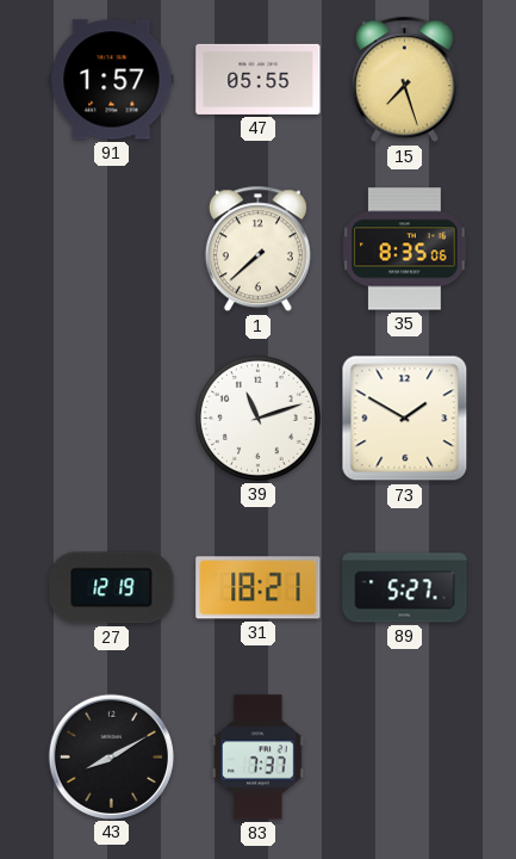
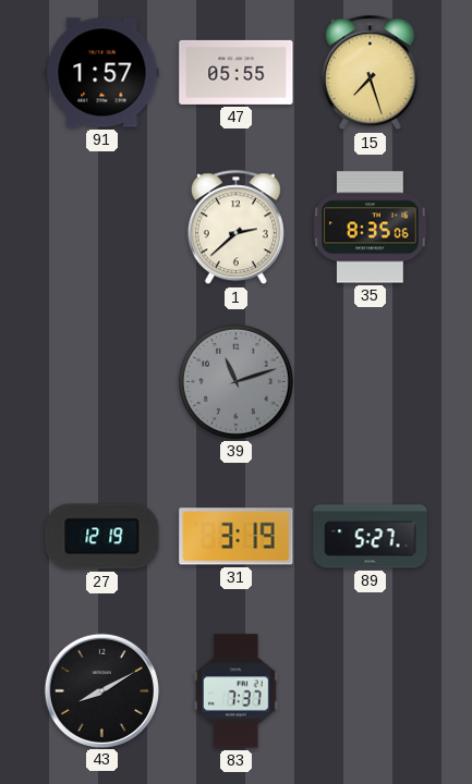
1: 7:38 -> 2:38
39 dial: white -> grey
73: 1:50 -> none
31: 18:21 -> 3:19
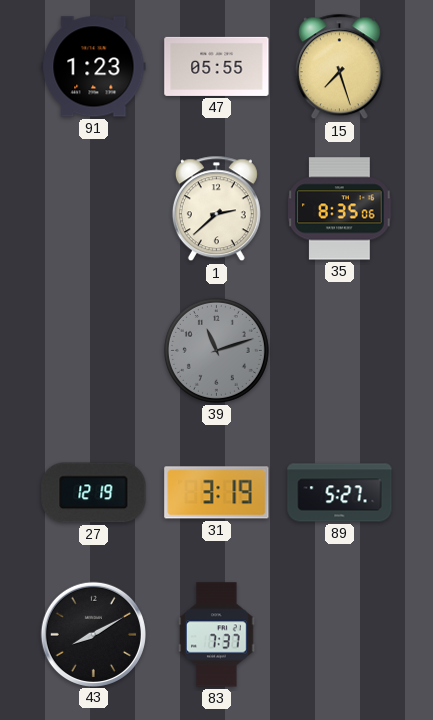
91: 1:57 -> 1:23
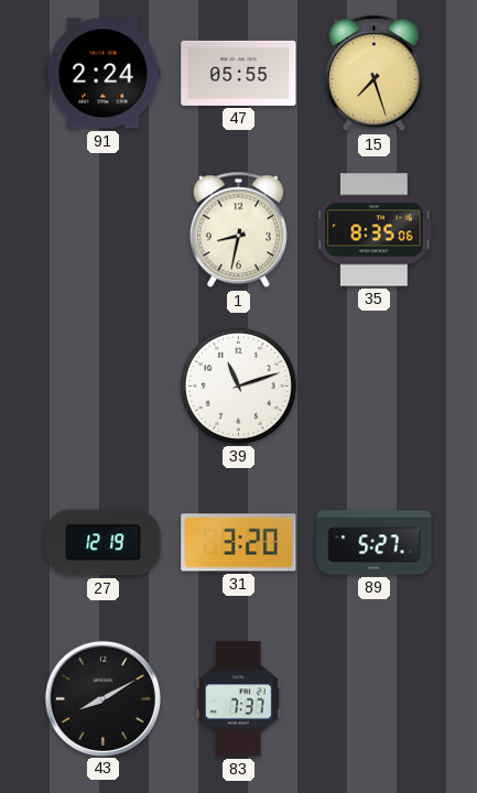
91: 1:23 -> 2:24
1: 2:38 -> 8:32
39 dial: grey -> white
31: 3:19 -> 3:20
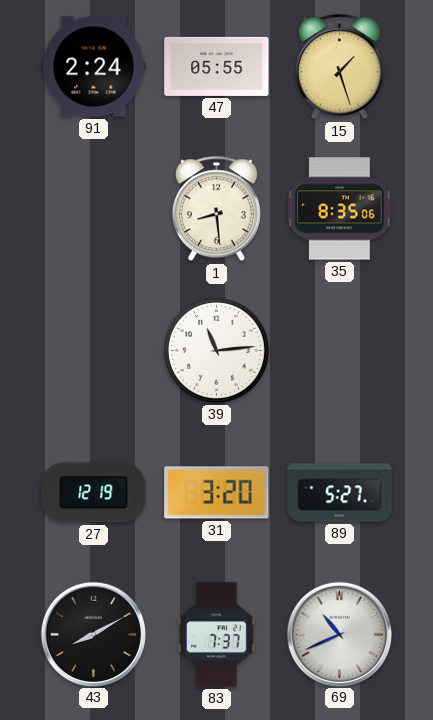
15: 7:27 -> 1:27
1: 8:32 -> 8:29
39: 11:12 -> 11:14
69: none -> 10:41
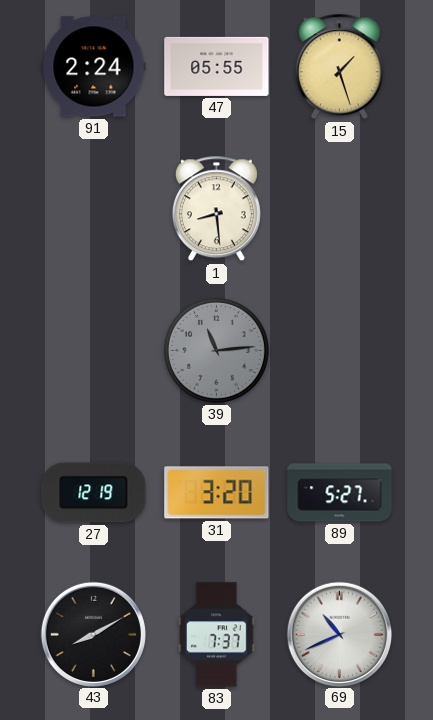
35: 8:35 -> none
39 dial: white -> grey
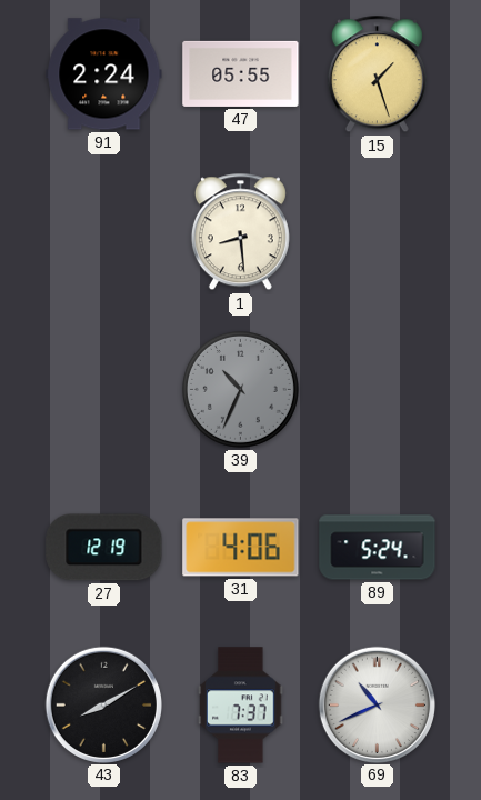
39: 11:14 -> 10:34
31: 3:20 -> 4:06
89: 5:27 -> 5:24
